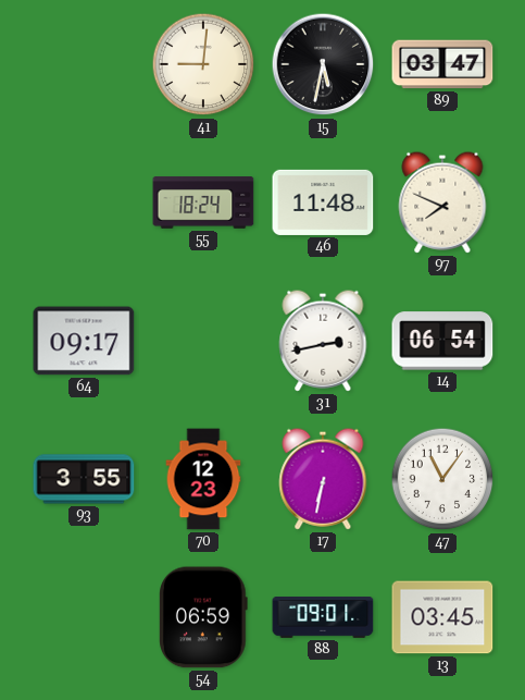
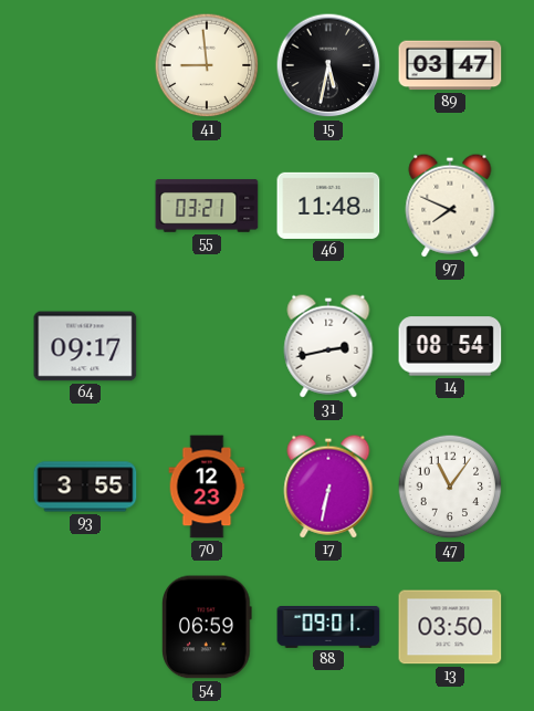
41: 9:01 -> 8:59
55: 18:24 -> 03:21
14: 06:54 -> 08:54
13: 03:45 -> 03:50
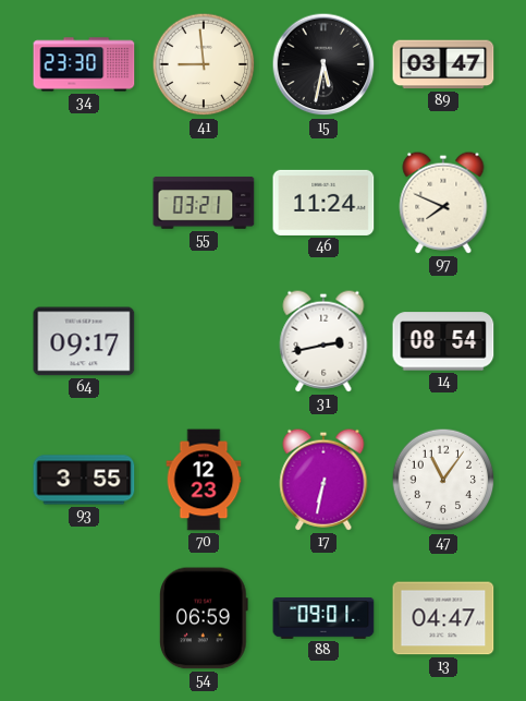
34: none -> 23:30
46: 11:48 -> 11:24
13: 03:50 -> 04:47
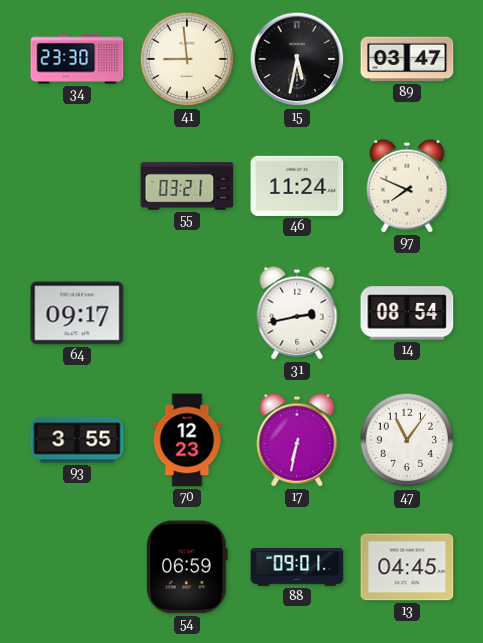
13: 04:47 -> 04:45
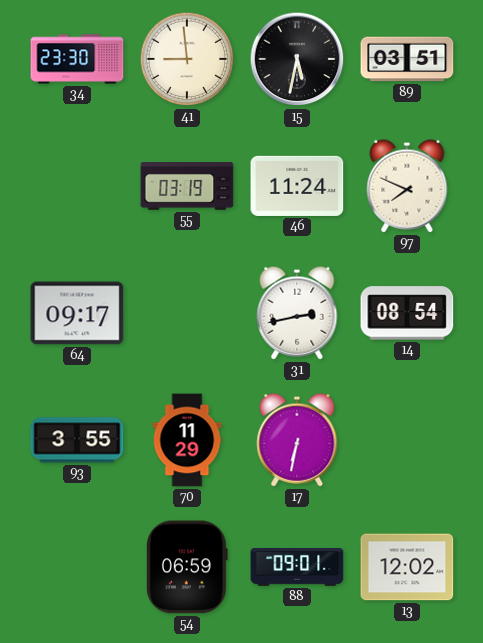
89: 03:47 -> 03:51
55: 03:21 -> 03:19
70: 12:23 -> 11:29
47: 11:06 -> none
13: 04:45 -> 12:02
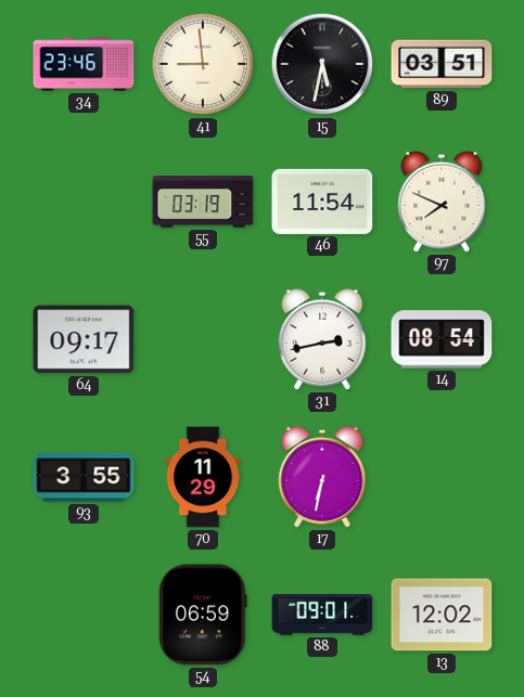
34: 23:30 -> 23:46
46: 11:24 -> 11:54
